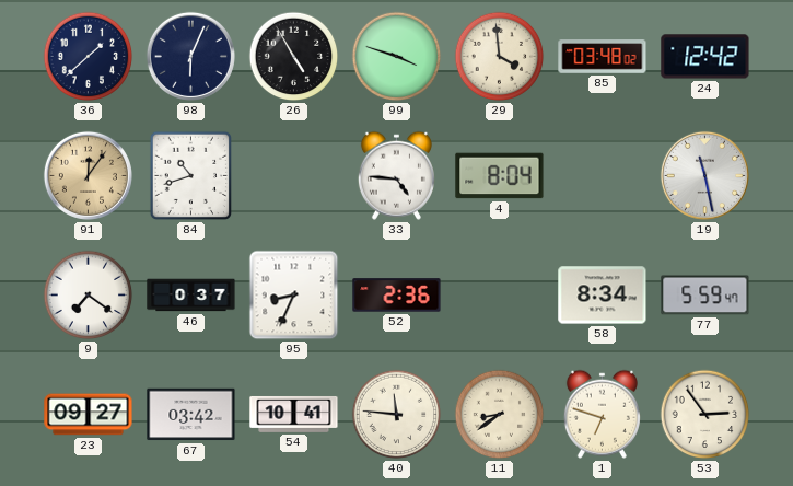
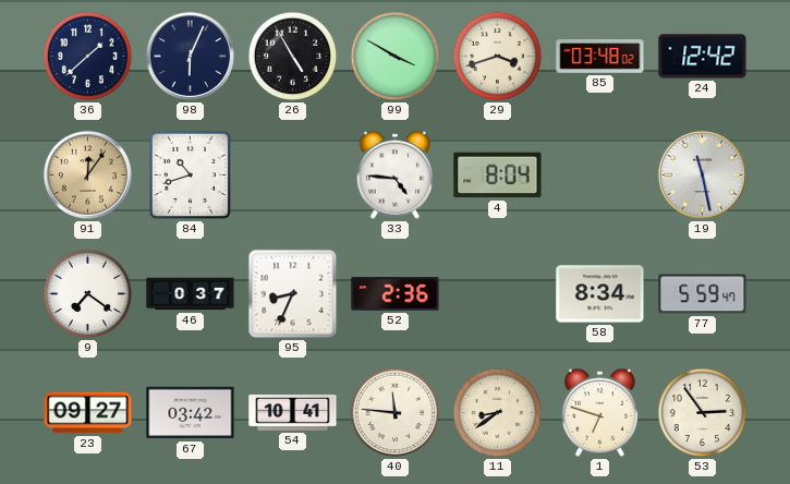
99: 3:48 -> 3:50
29: 3:59 -> 3:42
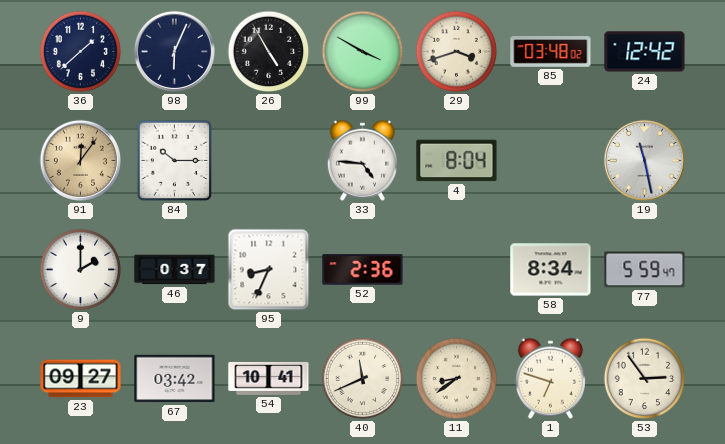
84: 10:42 -> 10:15
9: 7:21 -> 2:00
40: 11:46 -> 11:41
